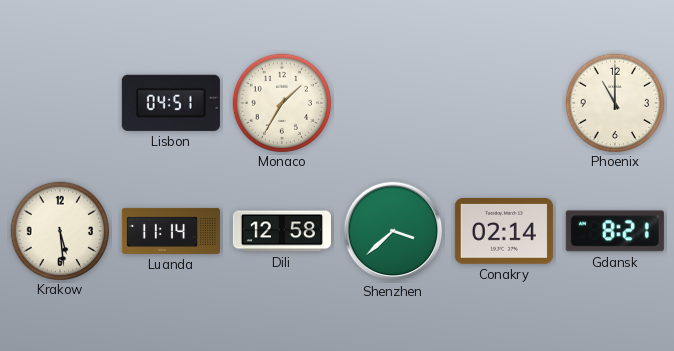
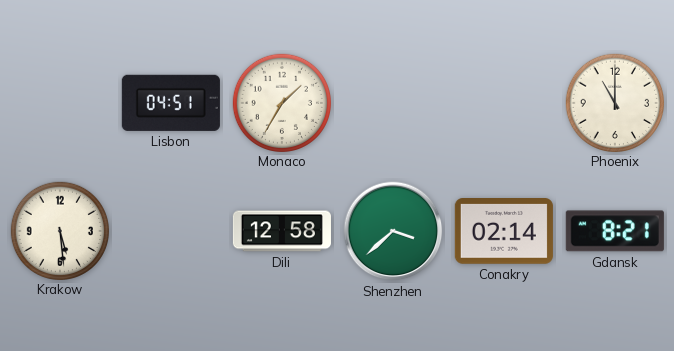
Luanda: 11:14 -> none
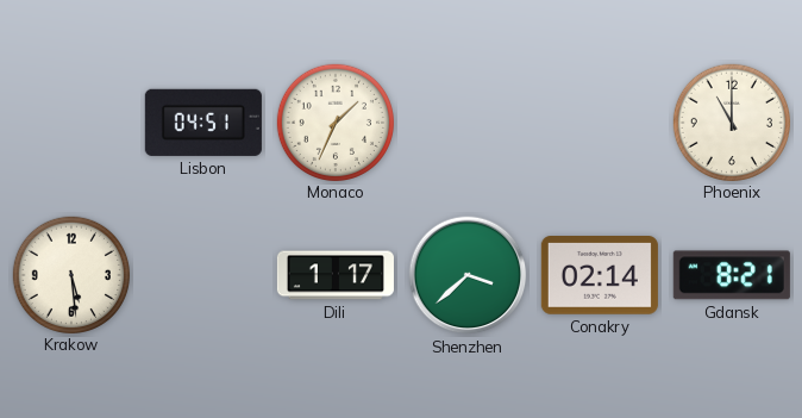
Monaco: 1:35 -> 1:34
Dili: 12:58 -> 1:17
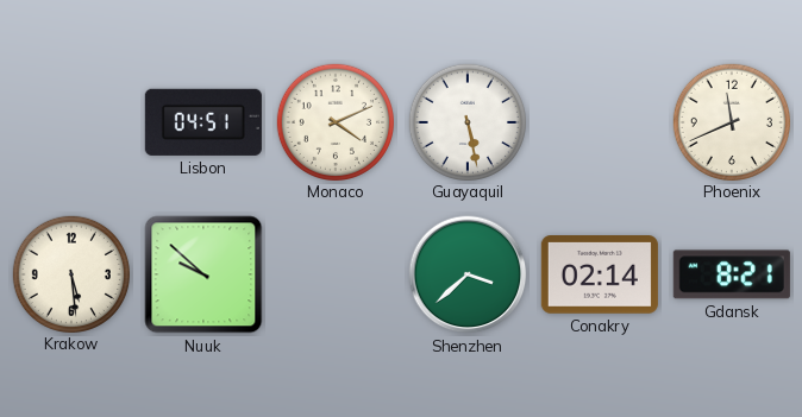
Monaco: 1:34 -> 4:11
Guayaquil: none -> 5:28
Phoenix: 11:00 -> 11:41
Nuuk: none -> 9:52
Dili: 1:17 -> none
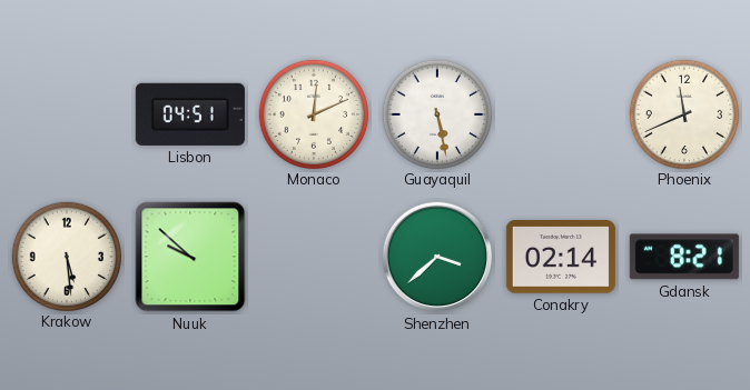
Monaco: 4:11 -> 12:11
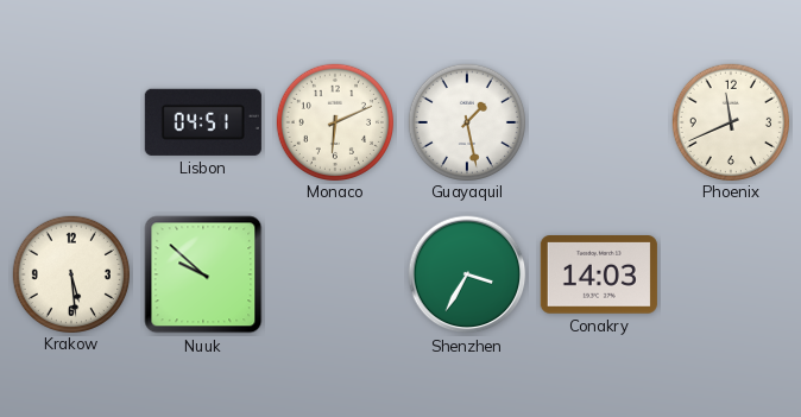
Monaco: 12:11 -> 6:11
Guayaquil: 5:28 -> 1:28
Shenzhen: 3:38 -> 3:35
Conakry: 02:14 -> 14:03
Gdansk: 8:21 -> none
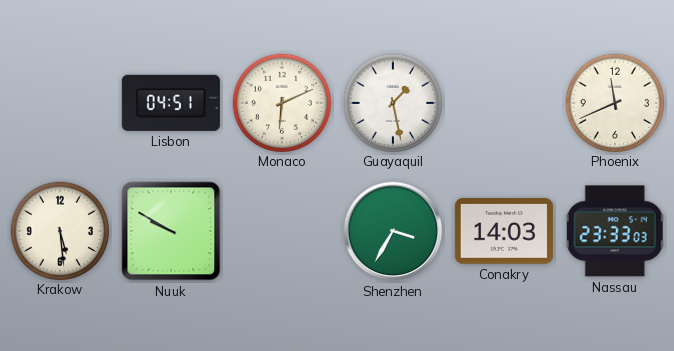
Nuuk: 9:52 -> 9:50
Nassau: none -> 23:33
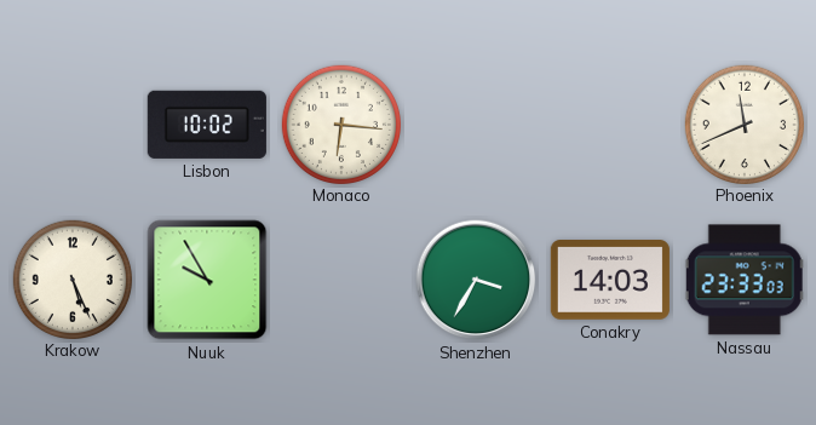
Lisbon: 04:51 -> 10:02
Monaco: 6:11 -> 6:16
Guayaquil: 1:28 -> none
Krakow: 5:29 -> 5:26
Nuuk: 9:50 -> 9:55
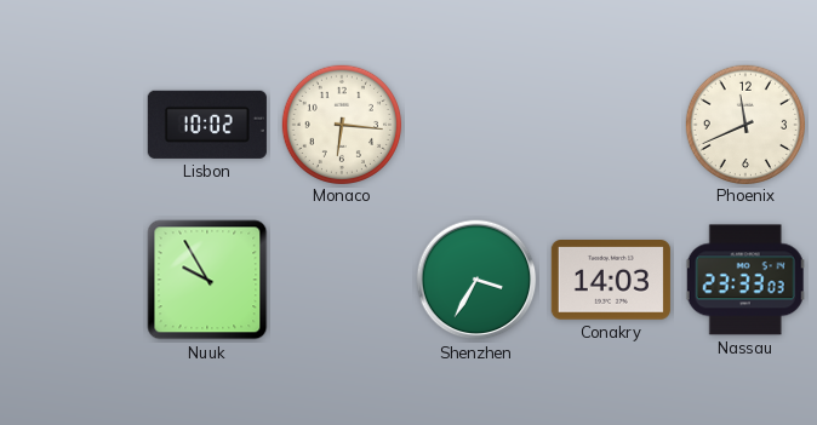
Krakow: 5:26 -> none
